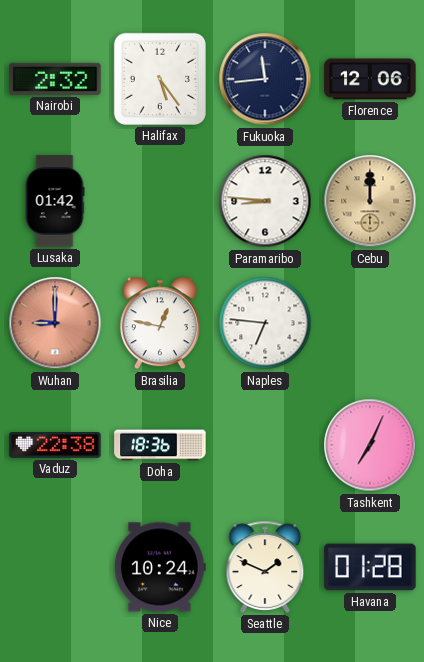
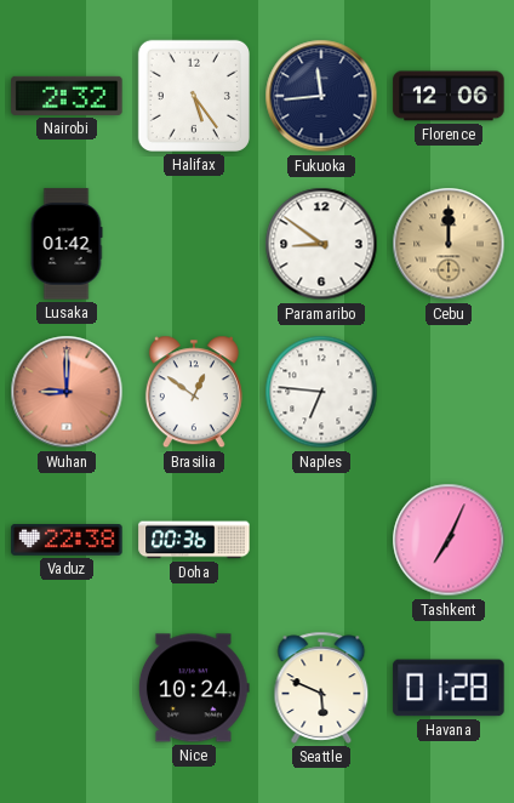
Paramaribo: 8:46 -> 8:51
Brasilia: 12:47 -> 12:51
Doha: 18:36 -> 00:36
Seattle: 1:49 -> 5:49
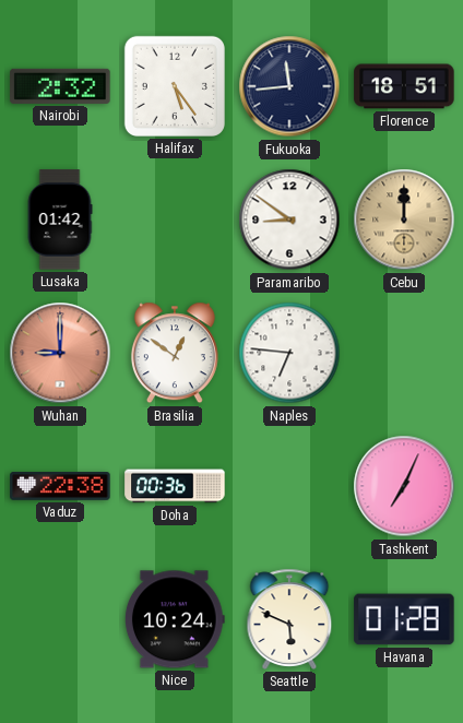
Florence: 12:06 -> 18:51
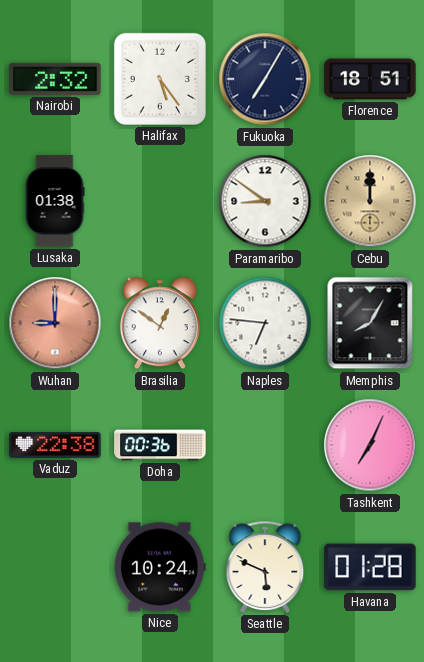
Fukuoka: 11:44 -> 7:05
Lusaka: 01:42 -> 01:38
Memphis: none -> 8:05
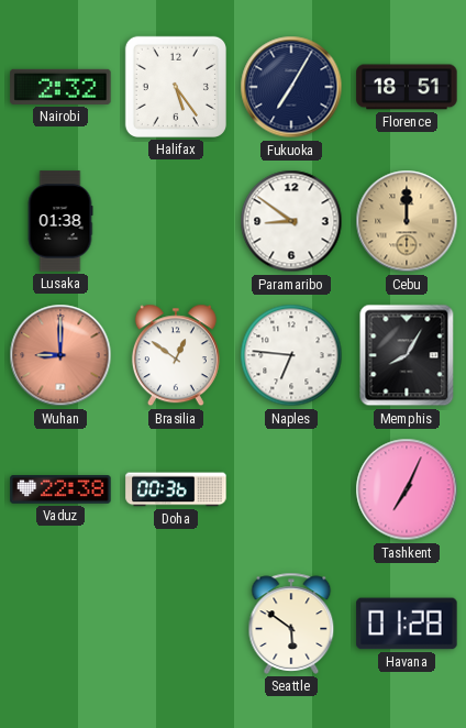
Nice: 10:24 -> none
Seattle: 5:49 -> 5:51
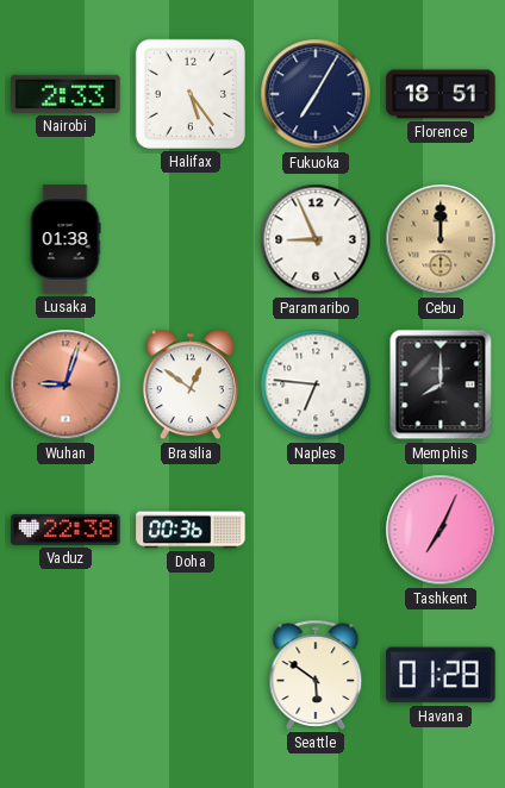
Nairobi: 2:32 -> 2:33
Paramaribo: 8:51 -> 8:56
Wuhan: 9:00 -> 9:03
Memphis: 8:05 -> 8:00
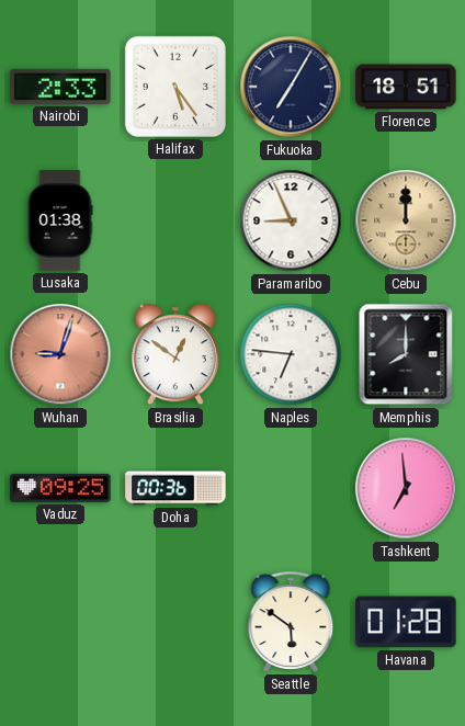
Vaduz: 22:38 -> 09:25
Tashkent: 7:04 -> 6:59
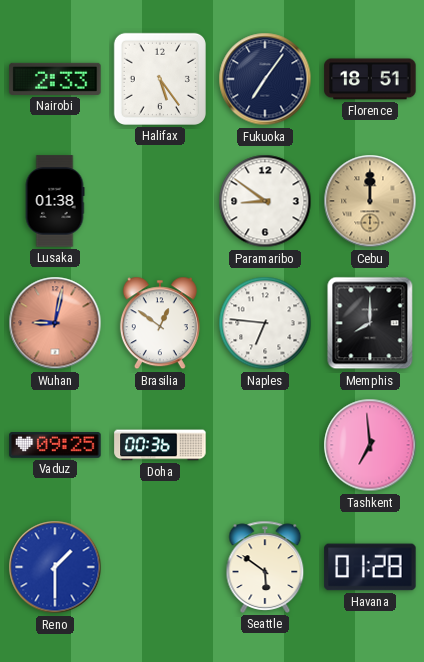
Fukuoka: 7:05 -> 7:06
Paramaribo: 8:56 -> 8:51
Wuhan: 9:03 -> 9:02
Reno: none -> 1:30
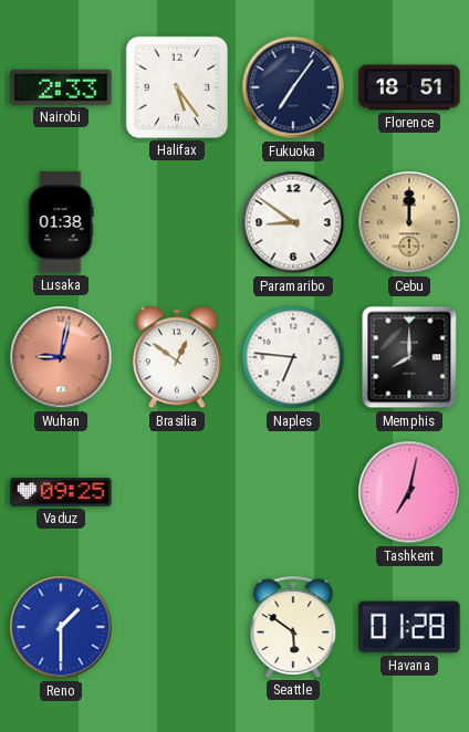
Doha: 00:36 -> none
Tashkent: 6:59 -> 7:02
